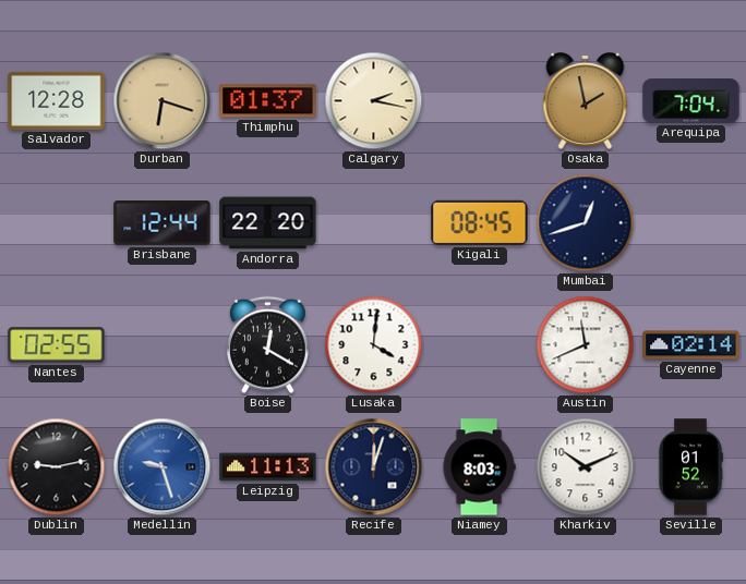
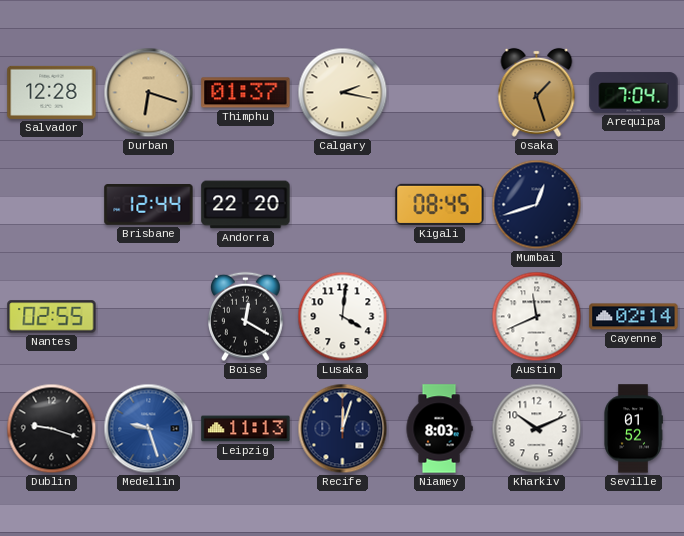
Osaka: 1:58 -> 1:27
Dublin: 9:13 -> 9:18
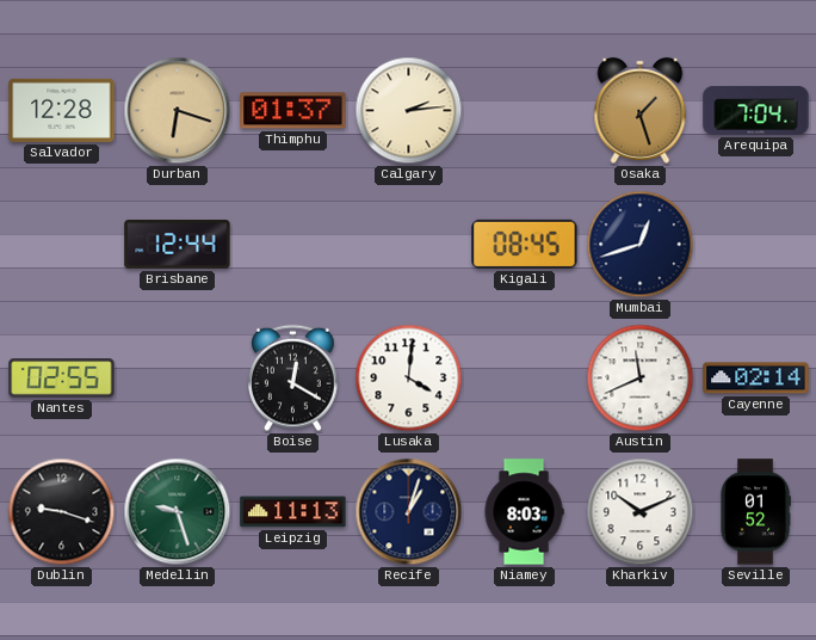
Calgary: 2:17 -> 2:14
Andorra: 22:20 -> none
Medellin dial: blue -> green
Recife: 12:03 -> 1:03
